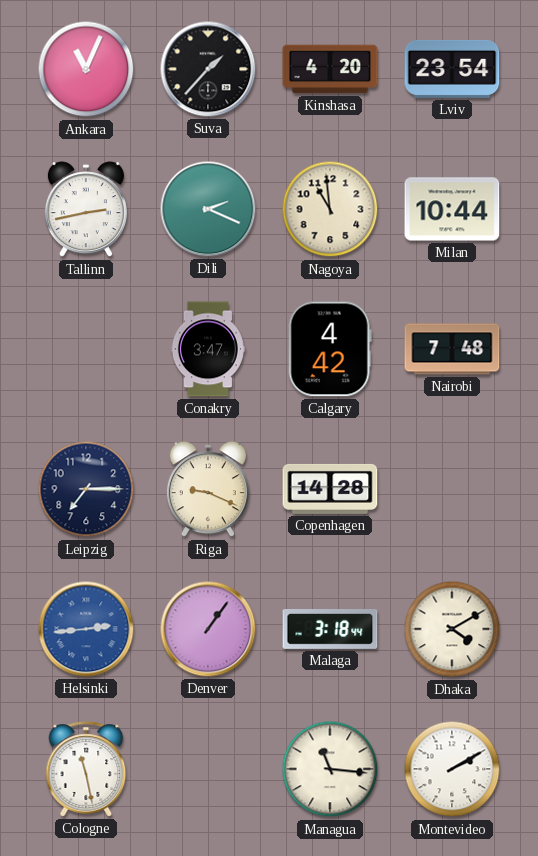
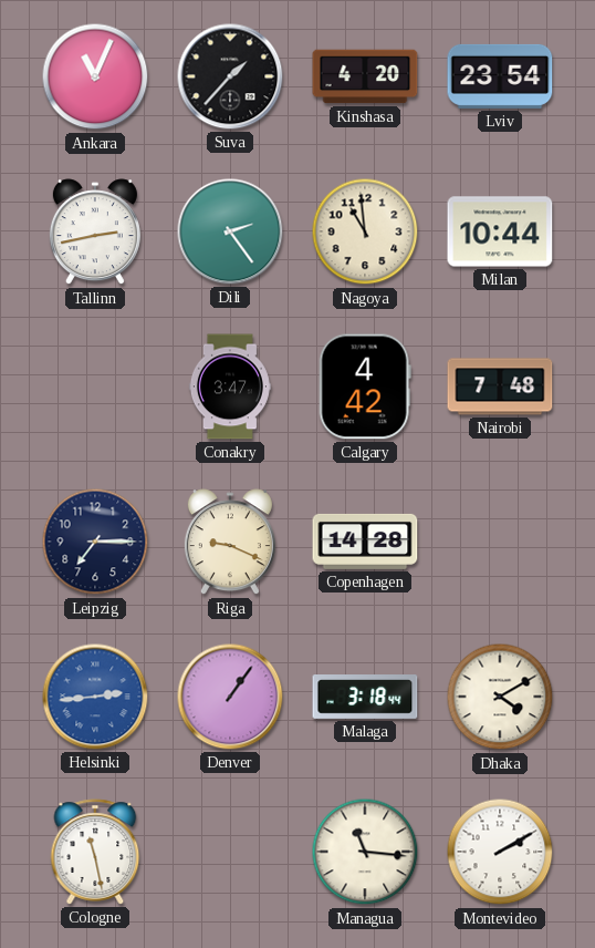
Dili: 2:19 -> 2:24
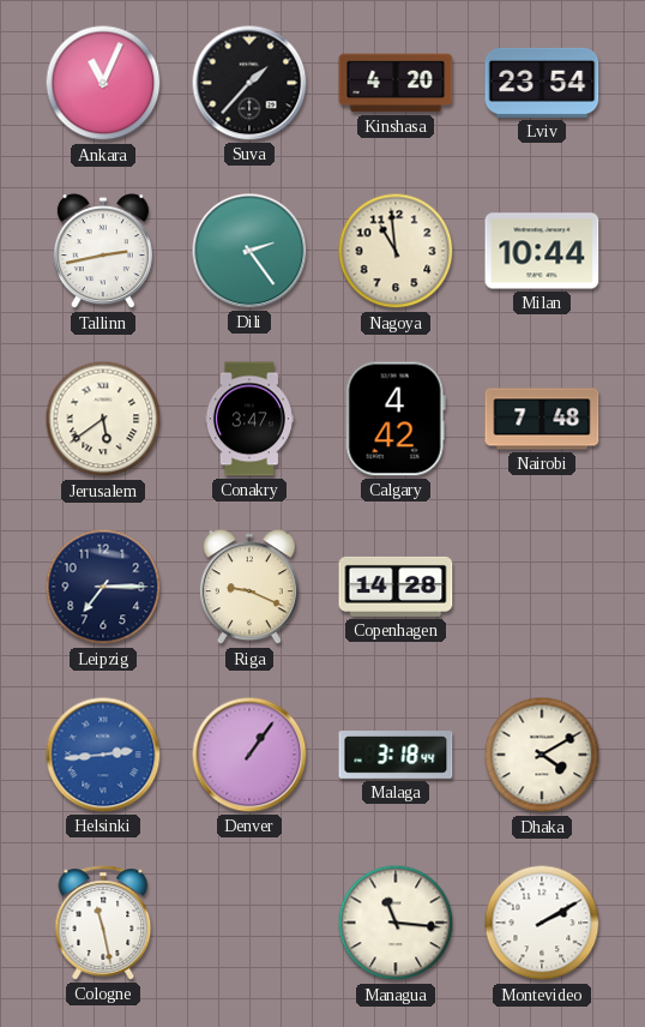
Jerusalem: none -> 5:39
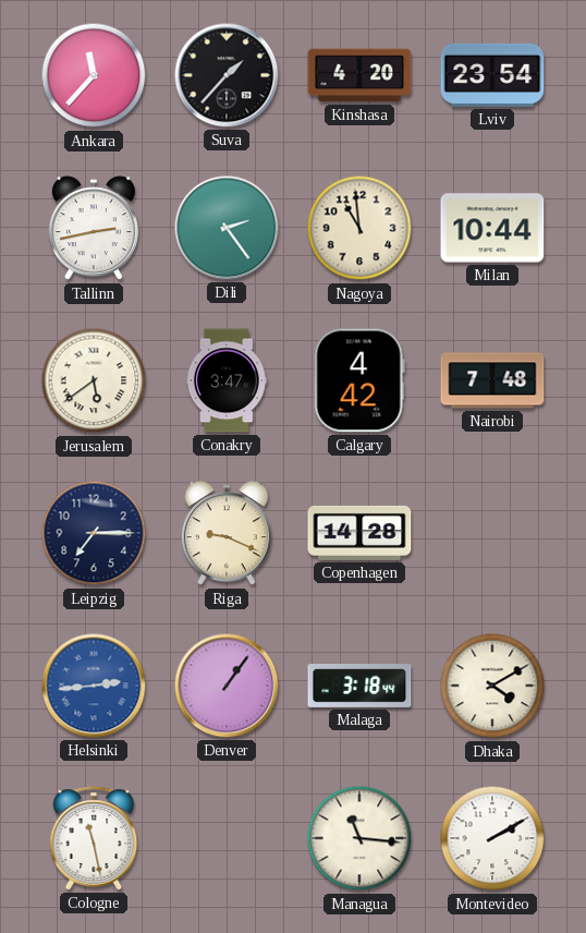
Ankara: 11:04 -> 11:37
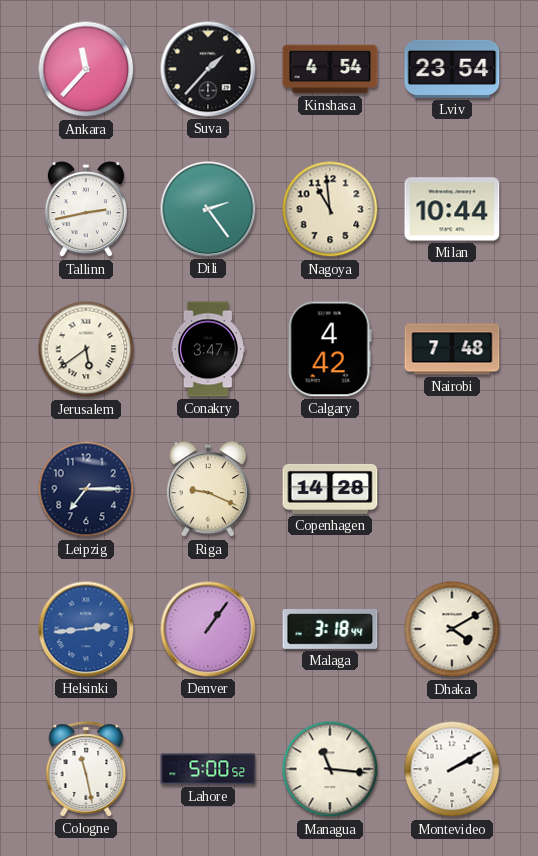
Kinshasa: 4:20 -> 4:54
Lahore: none -> 5:00
